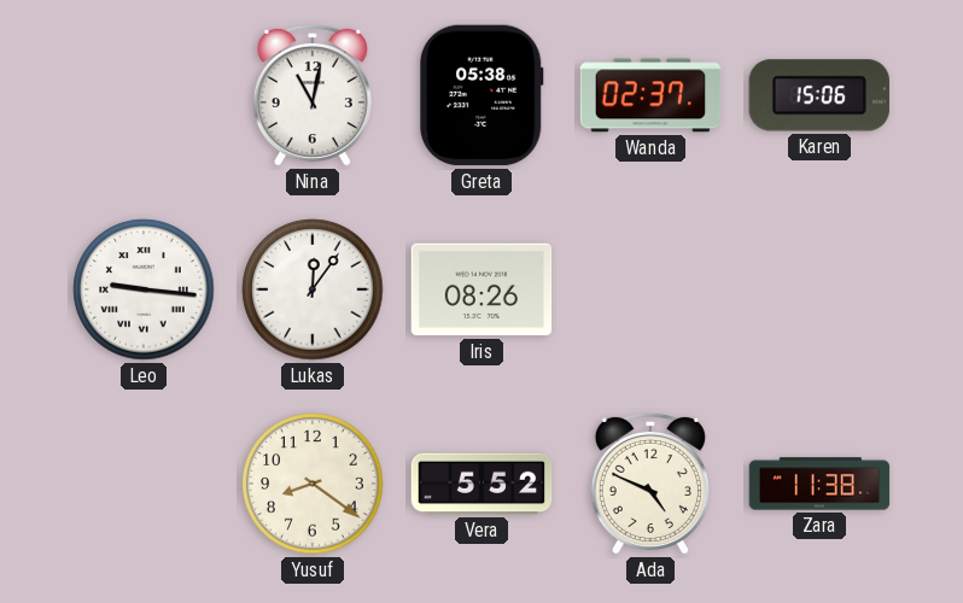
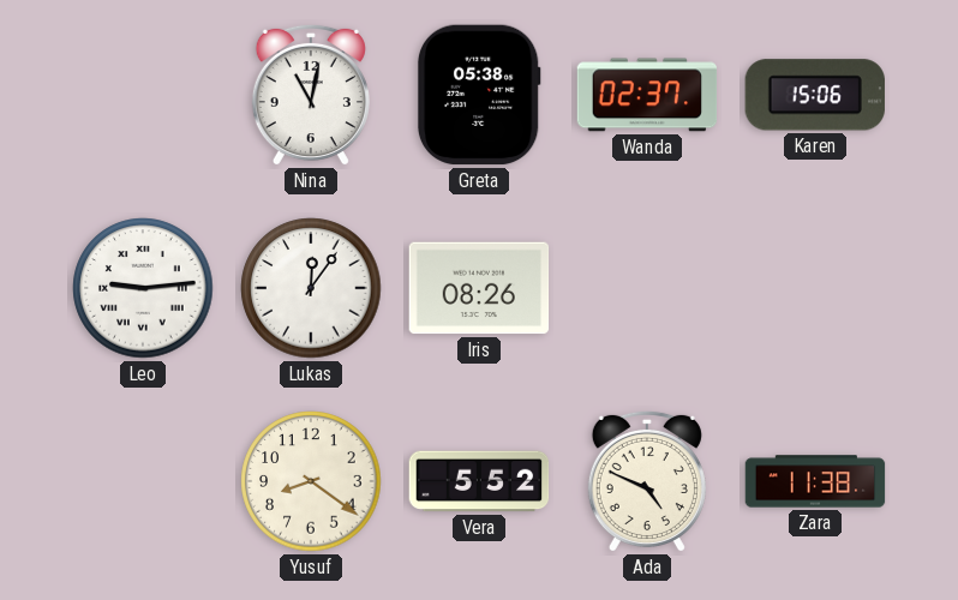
Leo: 9:16 -> 9:14
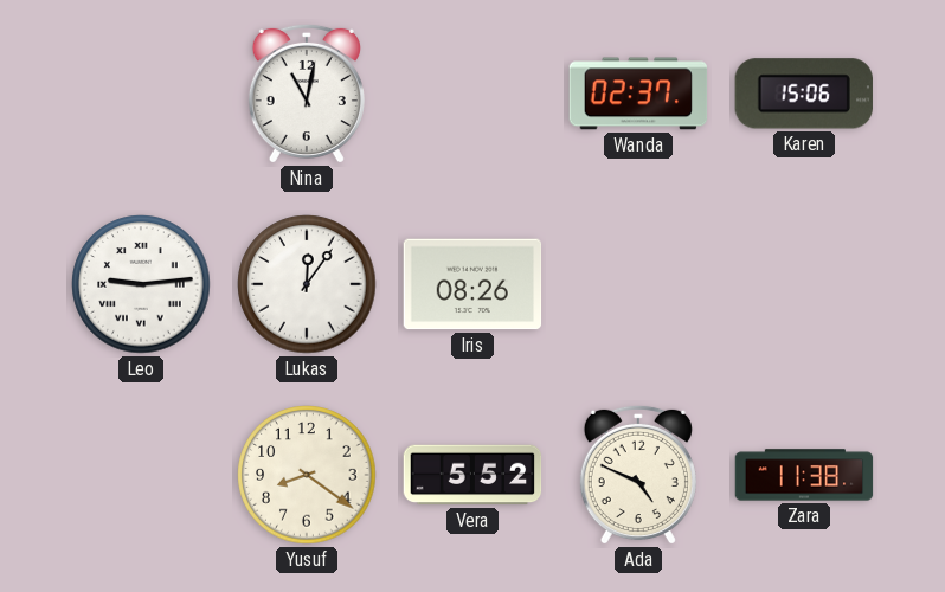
Greta: 05:38 -> none
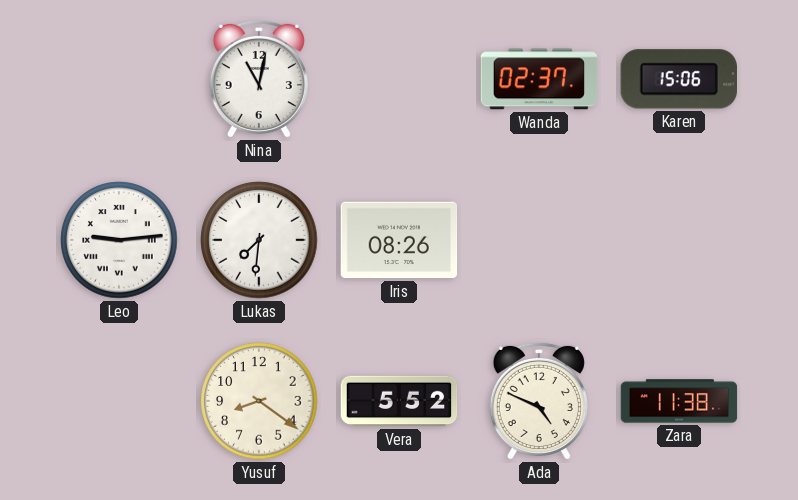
Lukas: 12:06 -> 7:31
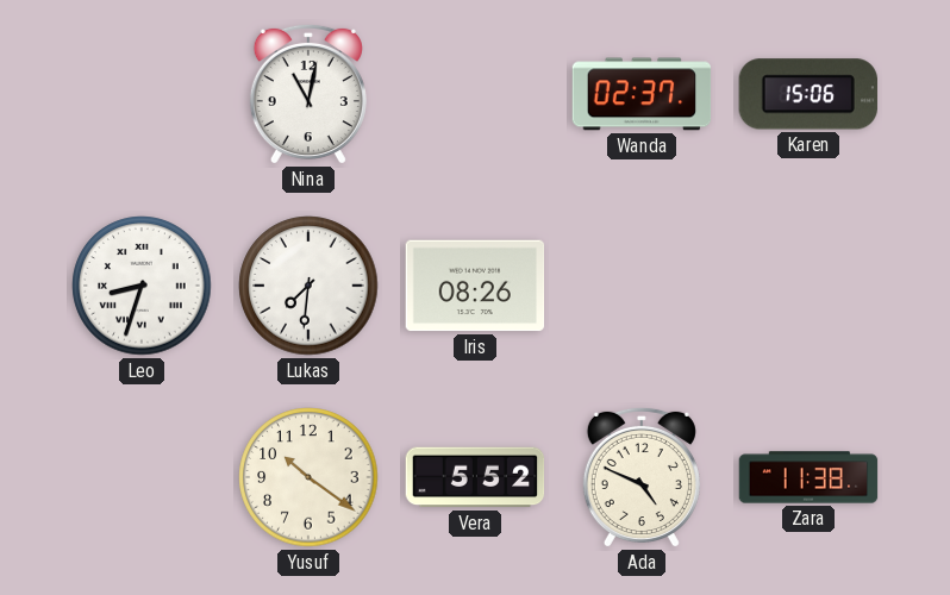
Leo: 9:14 -> 8:33
Yusuf: 8:21 -> 10:21
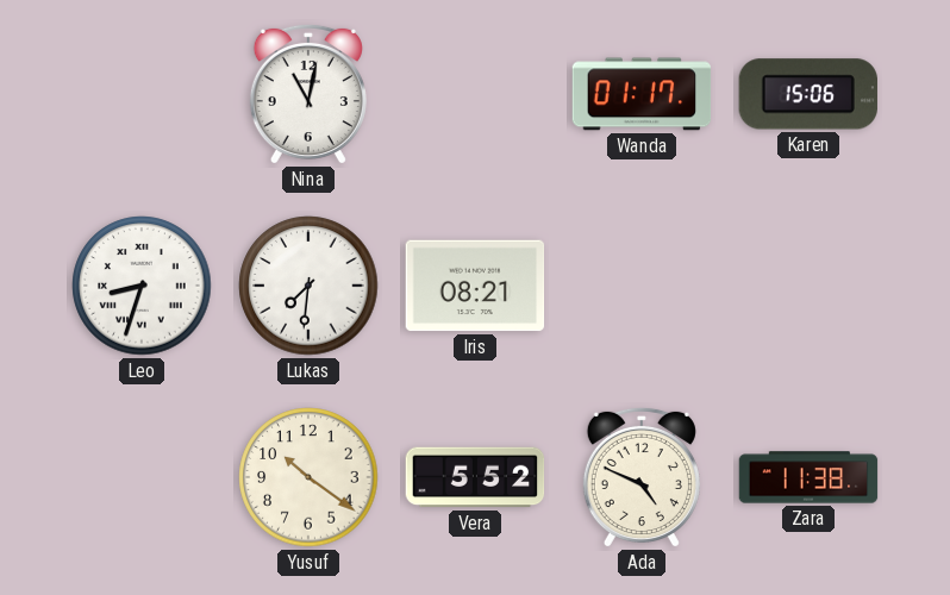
Wanda: 02:37 -> 01:17
Iris: 08:26 -> 08:21
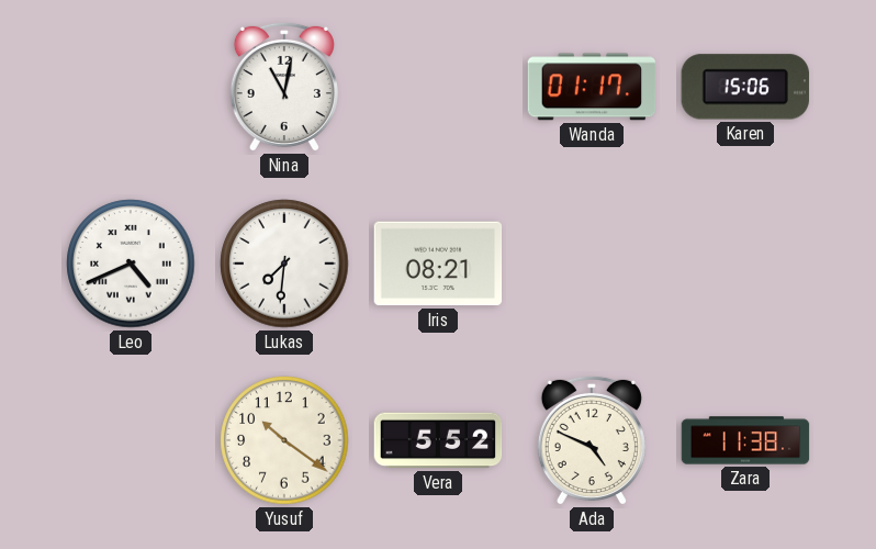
Leo: 8:33 -> 4:41
